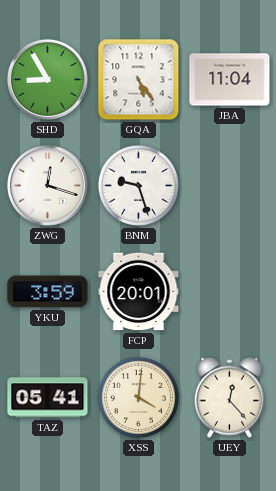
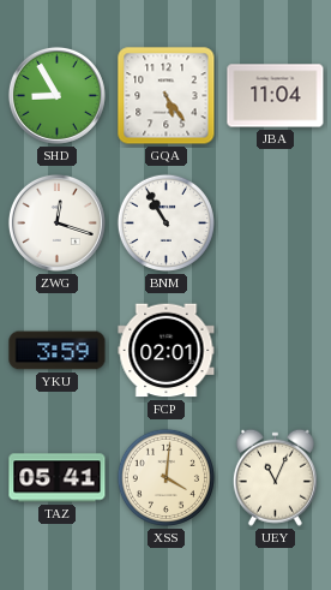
BNM: 9:27 -> 10:55
FCP: 20:01 -> 02:01
UEY: 12:23 -> 11:04
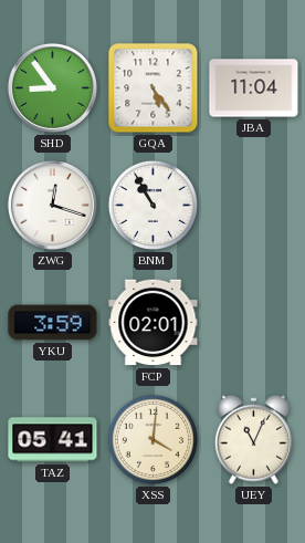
SHD: 8:55 -> 8:54
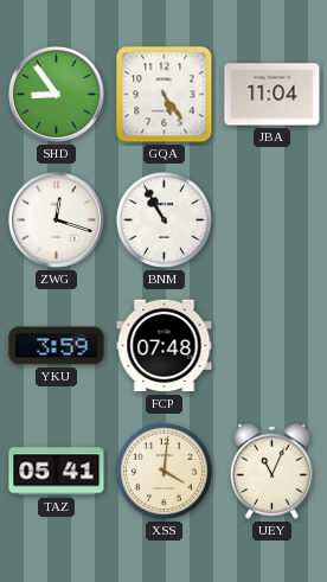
FCP: 02:01 -> 07:48
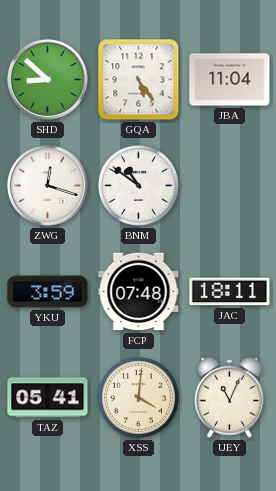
SHD: 8:54 -> 8:52
BNM: 10:55 -> 10:51
JAC: none -> 18:11
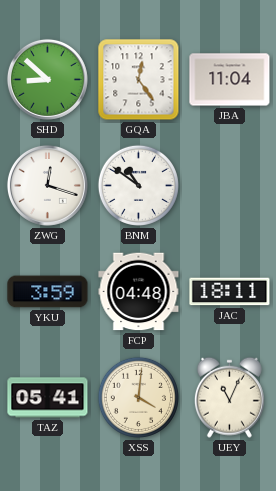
GQA: 5:24 -> 12:24
FCP: 07:48 -> 04:48
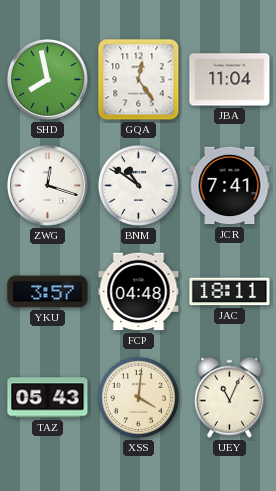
SHD: 8:52 -> 7:58
JCR: none -> 7:41
YKU: 3:59 -> 3:57
TAZ: 05:41 -> 05:43
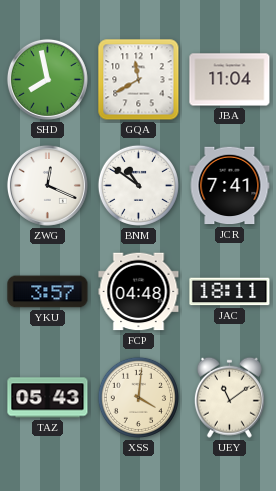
GQA: 12:24 -> 11:40
ZWG: 12:18 -> 12:19
UEY: 11:04 -> 11:09
